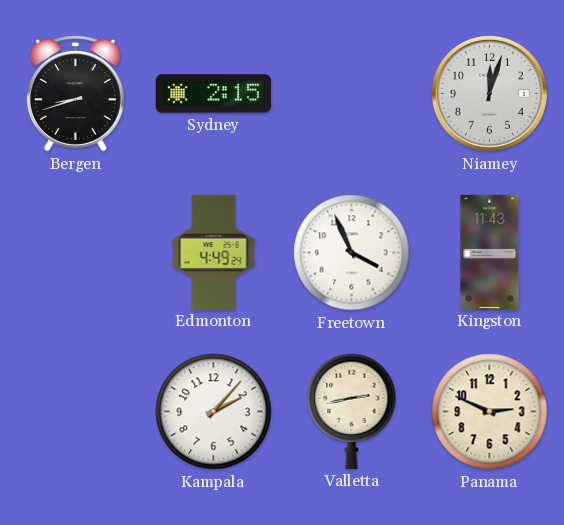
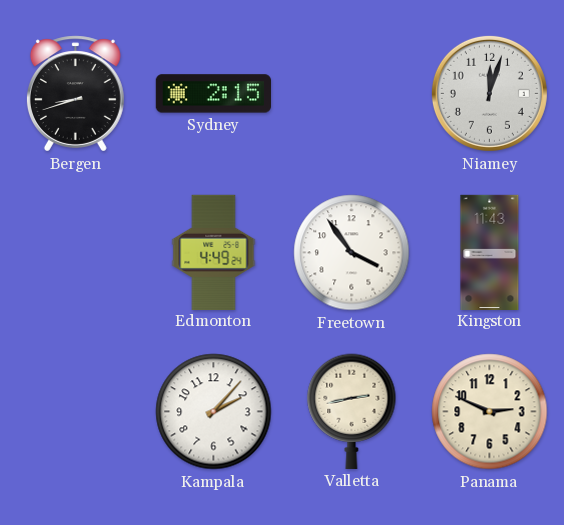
Freetown: 3:56 -> 3:54
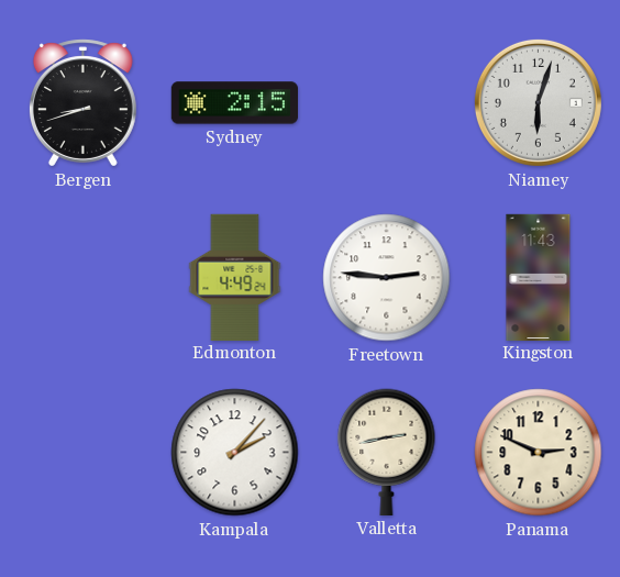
Niamey: 12:03 -> 6:03
Freetown: 3:54 -> 2:46
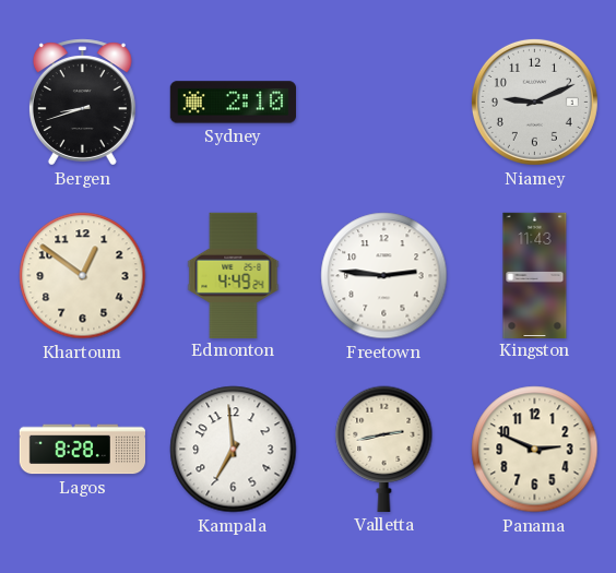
Sydney: 2:15 -> 2:10
Niamey: 6:03 -> 9:11
Khartoum: none -> 12:51
Lagos: none -> 8:28
Kampala: 2:07 -> 6:59
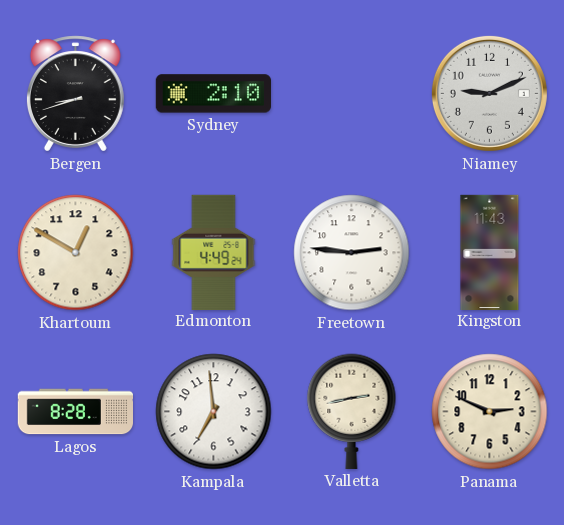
Khartoum: 12:51 -> 12:50
